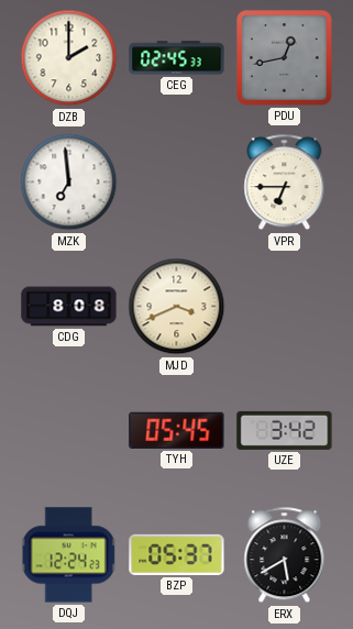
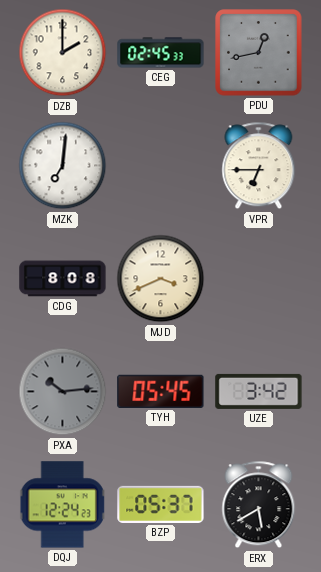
MZK: 6:59 -> 7:01
PXA: none -> 10:14
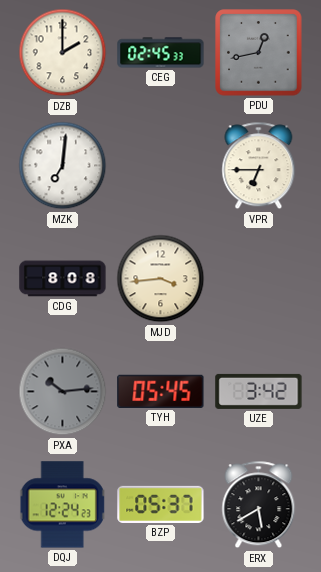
MJD: 3:41 -> 3:44
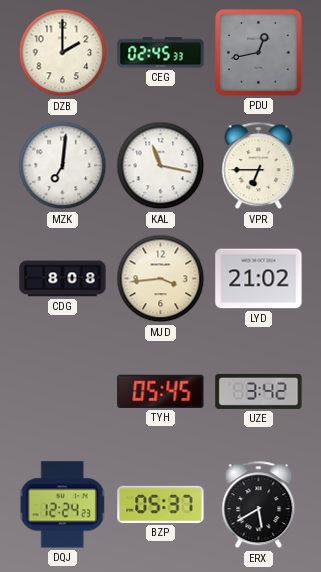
KAL: none -> 11:17
LYD: none -> 21:02
PXA: 10:14 -> none
